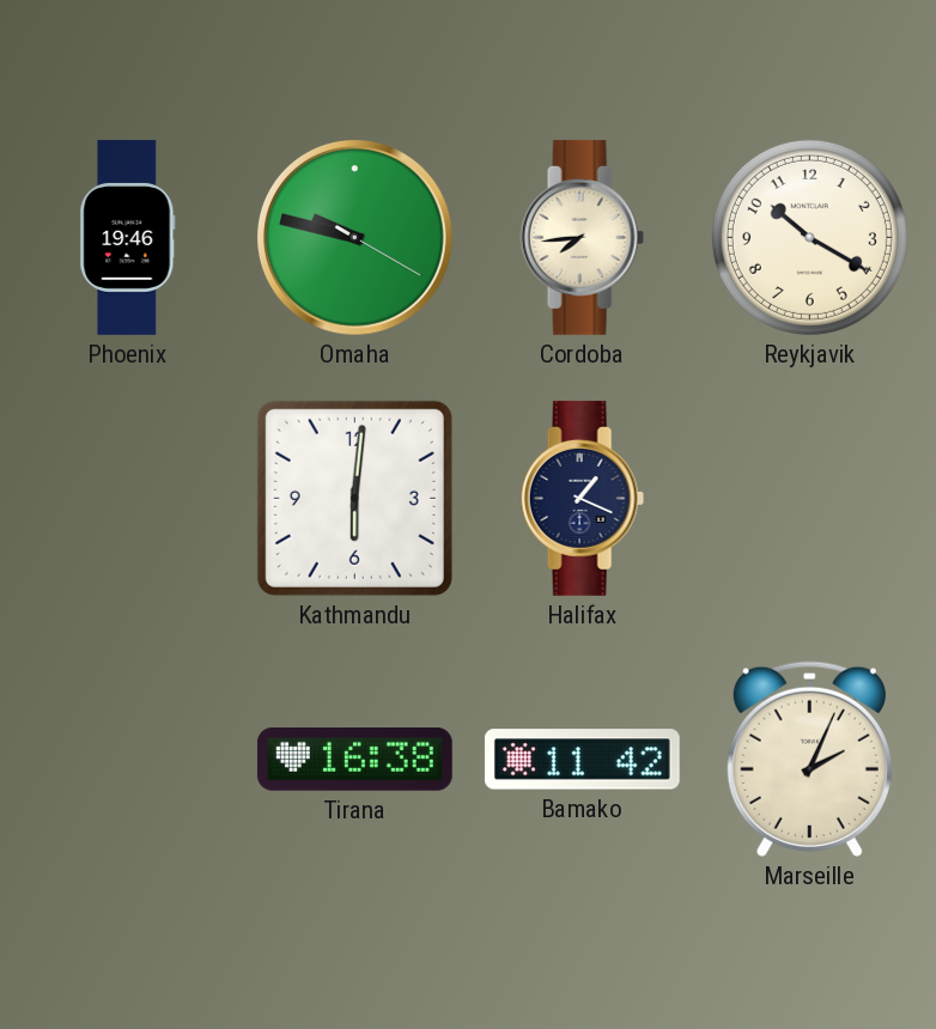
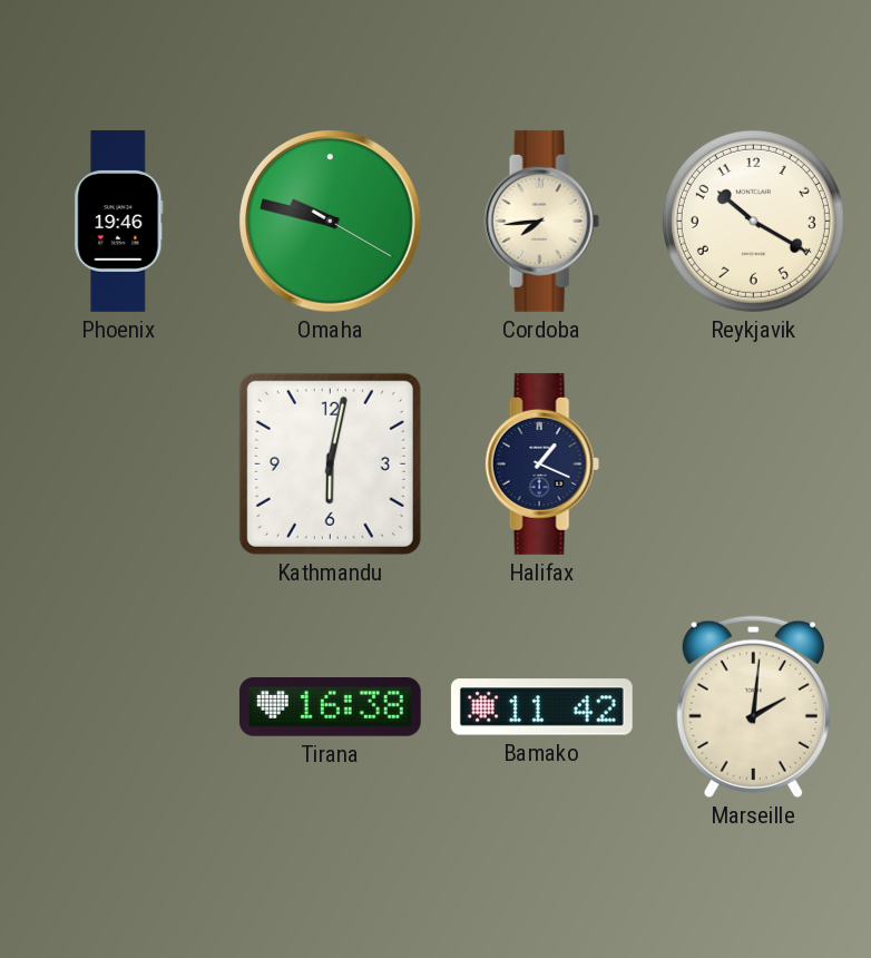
Kathmandu: 6:01 -> 6:02
Marseille: 2:04 -> 2:01
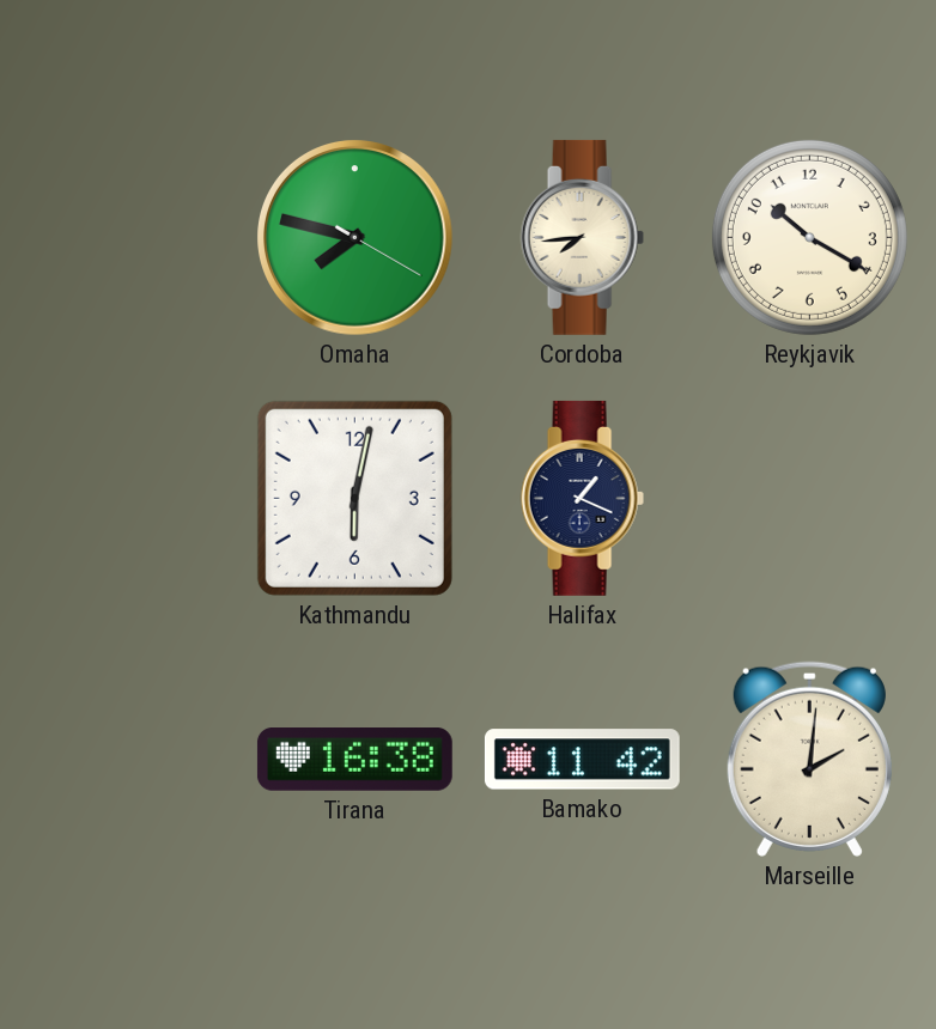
Phoenix: 19:46 -> none
Omaha: 9:47 -> 7:47
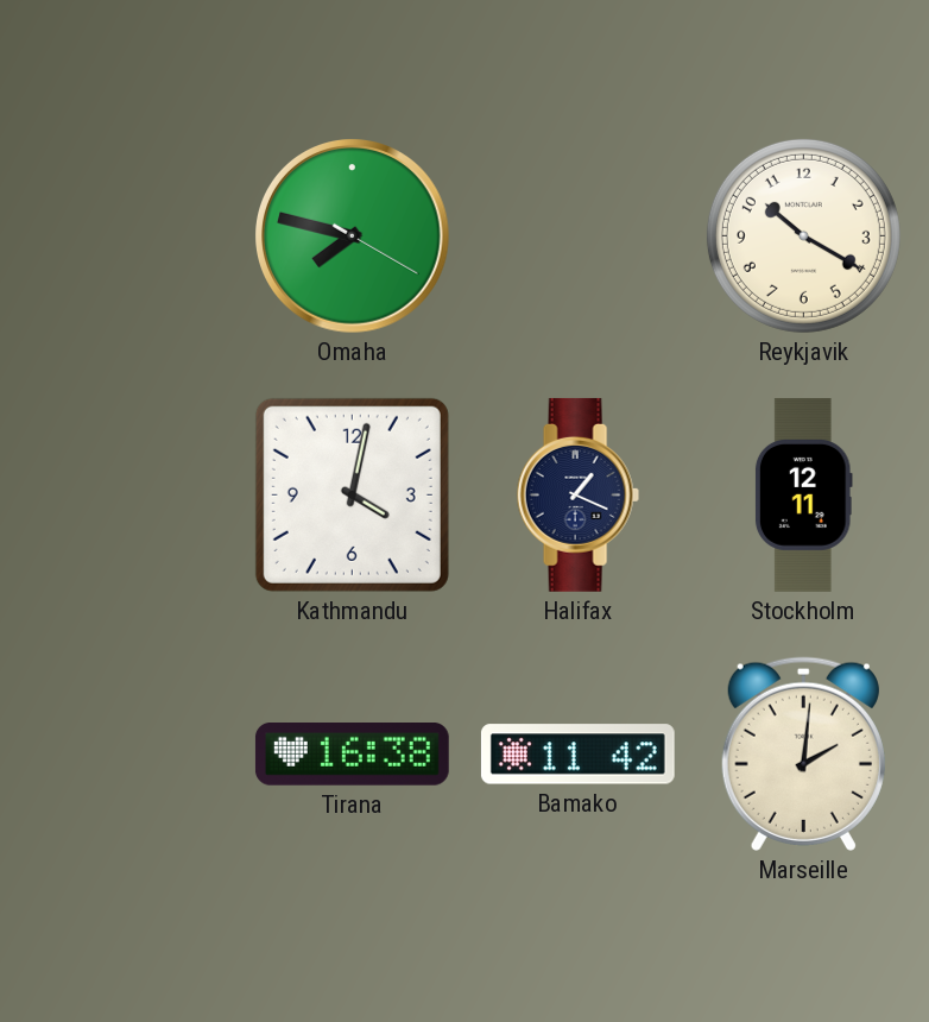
Cordoba: 7:44 -> none
Kathmandu: 6:02 -> 4:02
Stockholm: none -> 12:11
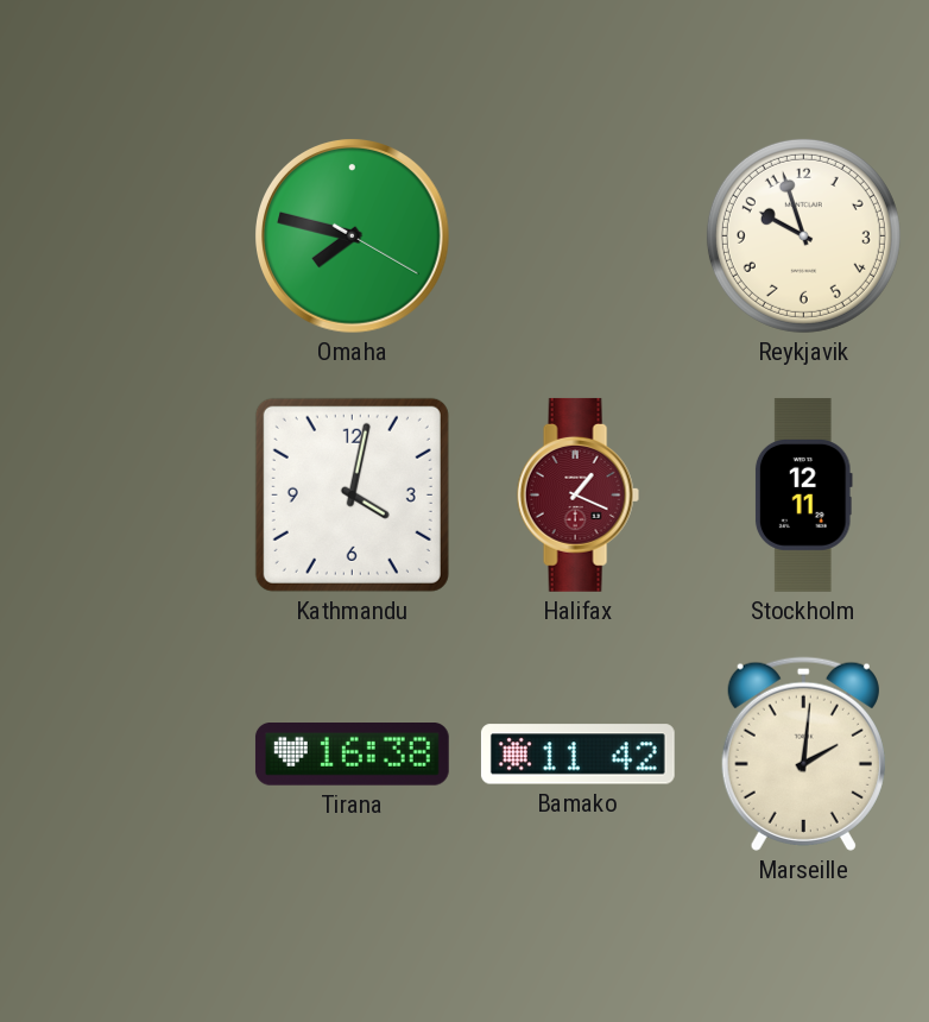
Reykjavik: 10:20 -> 9:57
Halifax dial: navy -> burgundy
